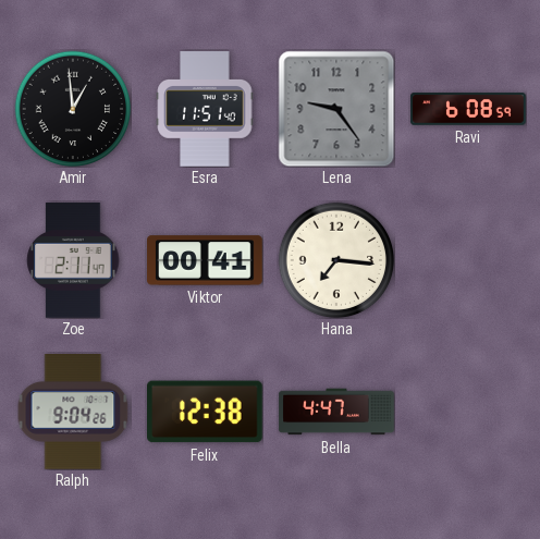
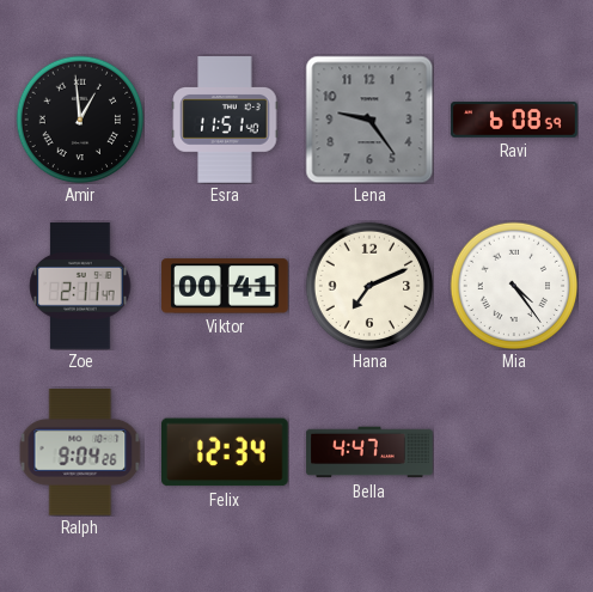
Hana: 7:16 -> 7:11
Mia: none -> 4:24
Felix: 12:38 -> 12:34
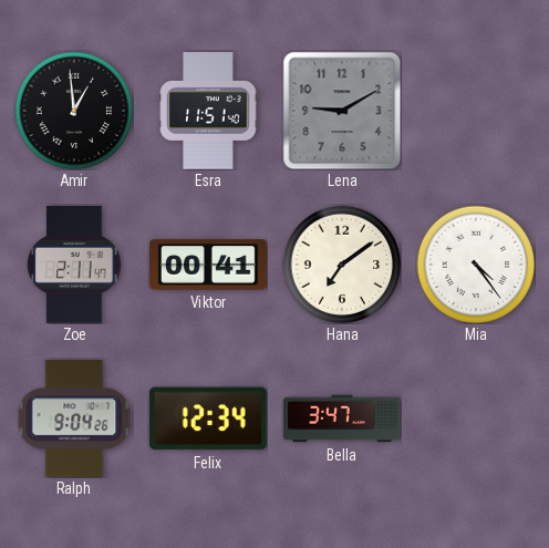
Lena: 9:24 -> 9:10
Ravi: 6:08 -> none
Hana: 7:11 -> 7:09
Bella: 4:47 -> 3:47
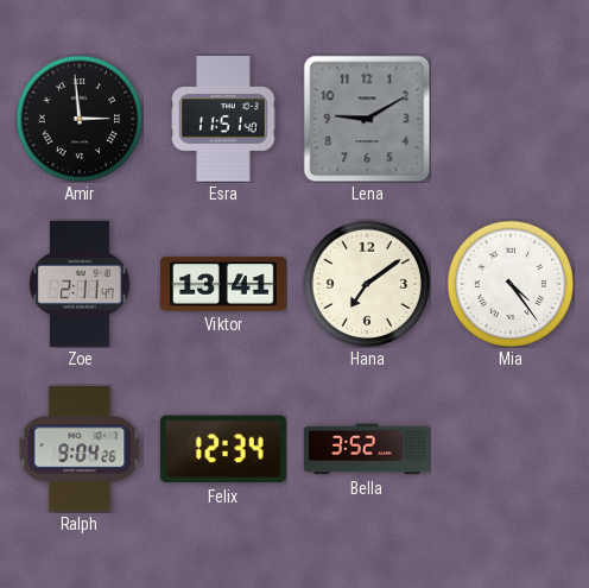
Amir: 12:59 -> 2:59
Viktor: 00:41 -> 13:41
Bella: 3:47 -> 3:52
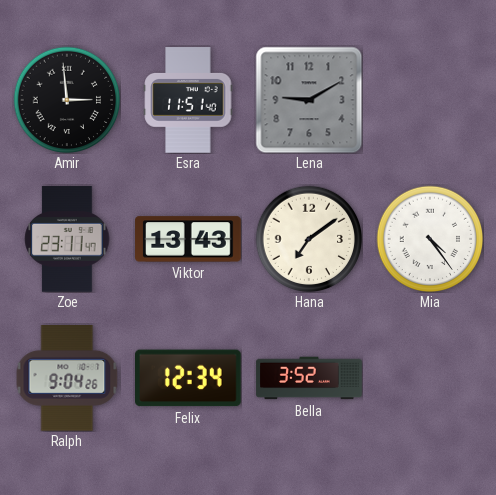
Zoe: 2:11 -> 23:11
Viktor: 13:41 -> 13:43
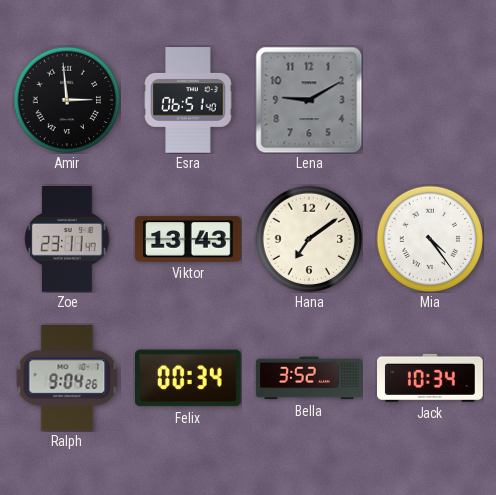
Esra: 11:51 -> 06:51
Felix: 12:34 -> 00:34
Jack: none -> 10:34
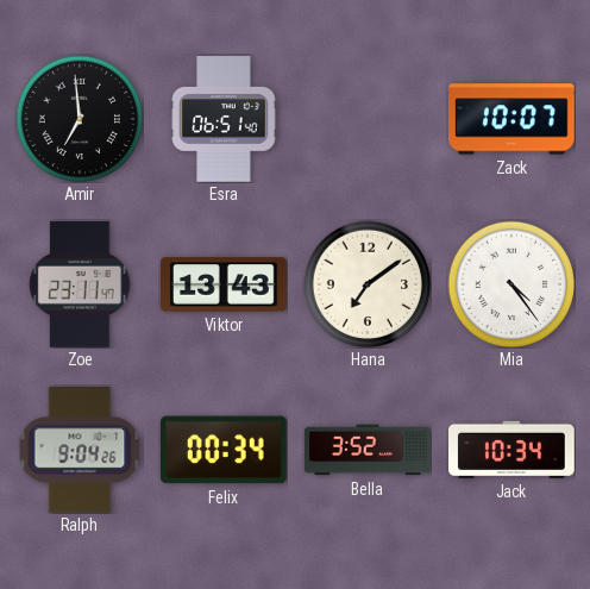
Amir: 2:59 -> 6:59
Lena: 9:10 -> none
Zack: none -> 10:07
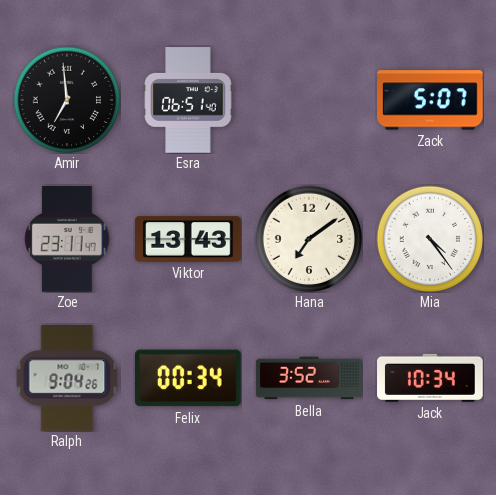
Zack: 10:07 -> 5:07
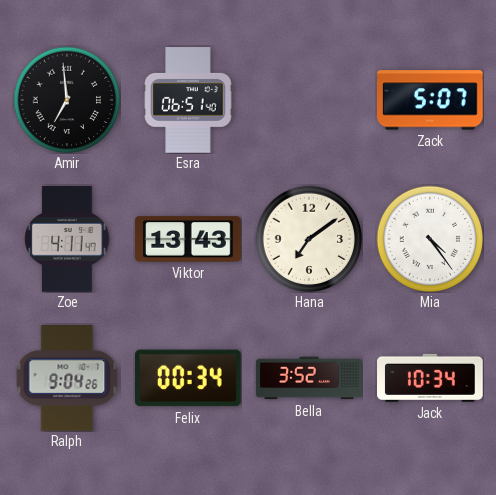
Zoe: 23:11 -> 4:11
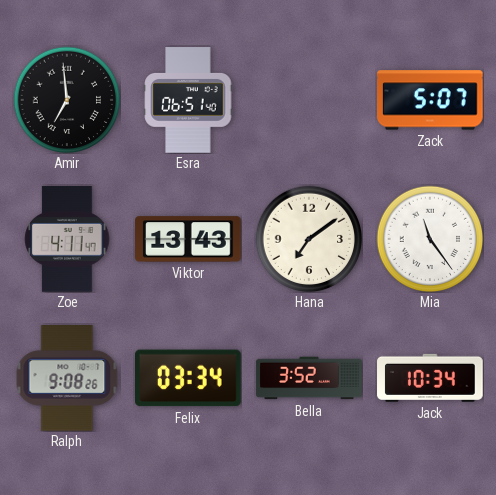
Mia: 4:24 -> 11:24
Ralph: 9:04 -> 9:08
Felix: 00:34 -> 03:34
